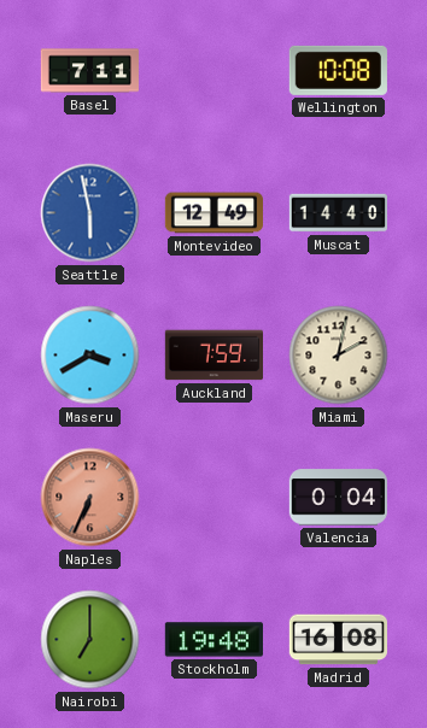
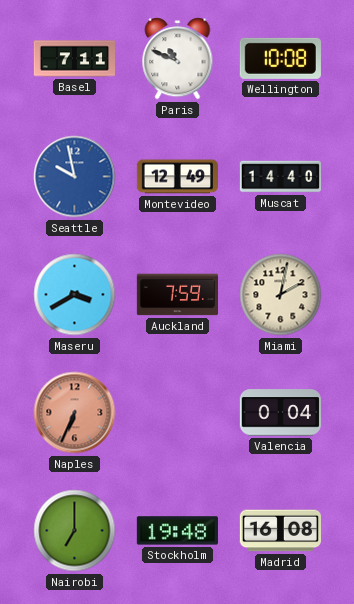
Paris: none -> 10:49
Seattle: 5:58 -> 9:58
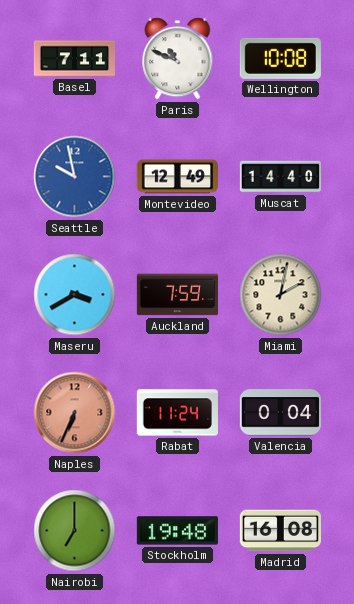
Rabat: none -> 11:24
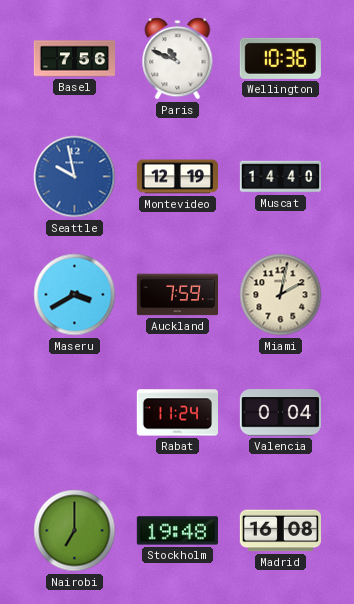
Basel: 7:11 -> 7:56
Wellington: 10:08 -> 10:36
Montevideo: 12:49 -> 12:19
Naples: 6:34 -> none
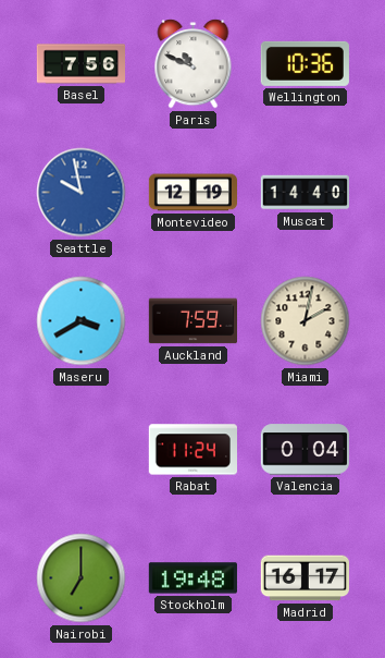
Madrid: 16:08 -> 16:17
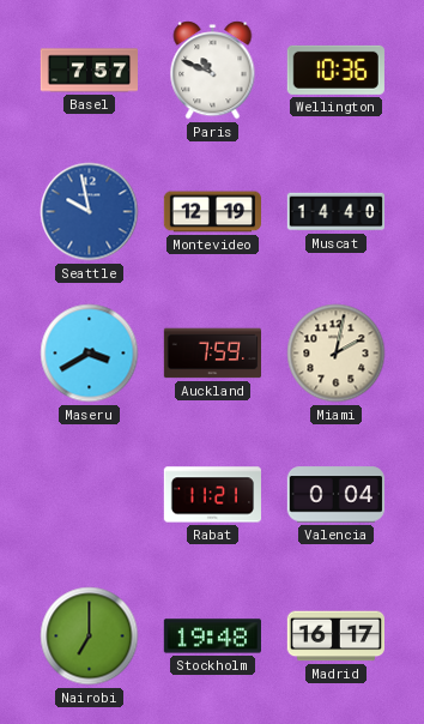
Basel: 7:56 -> 7:57
Rabat: 11:24 -> 11:21
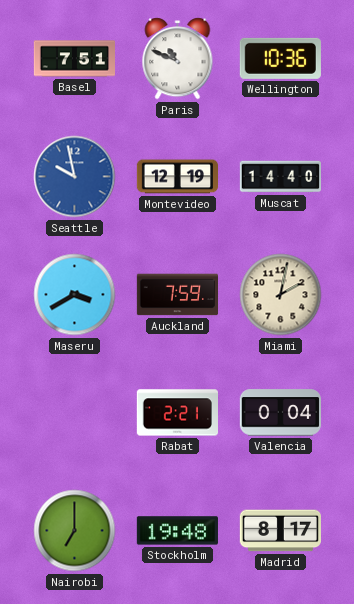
Basel: 7:57 -> 7:51
Rabat: 11:21 -> 2:21
Madrid: 16:17 -> 8:17
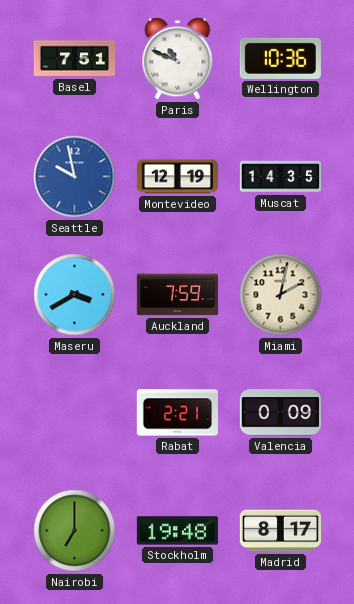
Muscat: 14:40 -> 14:35
Valencia: 0:04 -> 0:09
